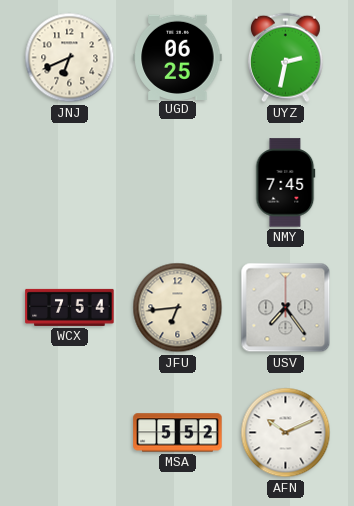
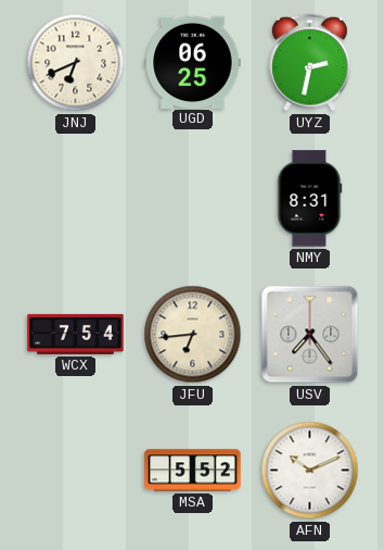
NMY: 7:45 -> 8:31
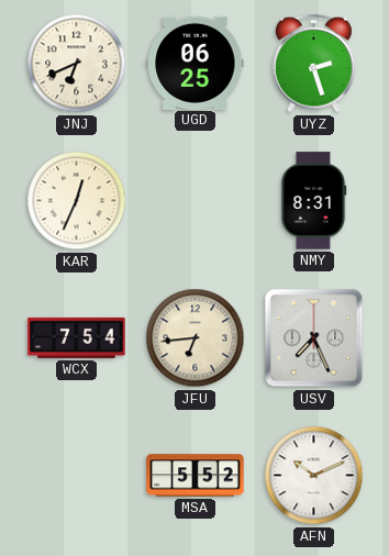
UYZ: 2:32 -> 2:27
KAR: none -> 12:34
USV: 7:24 -> 7:26
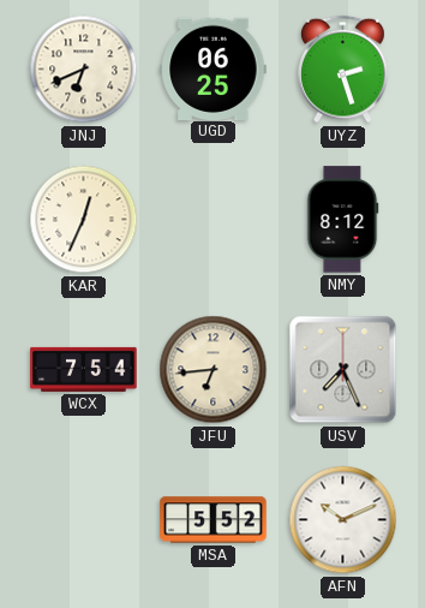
NMY: 8:31 -> 8:12
